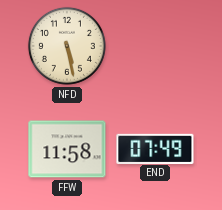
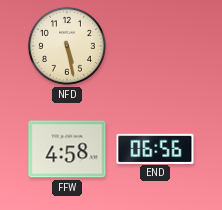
FFW: 11:58 -> 4:58
END: 07:49 -> 06:56
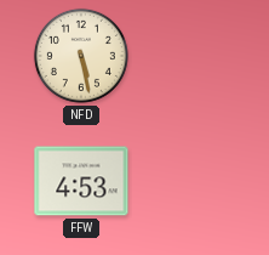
FFW: 4:58 -> 4:53
END: 06:56 -> none
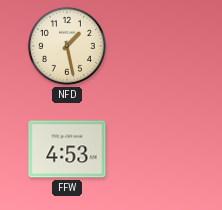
NFD: 5:28 -> 1:28
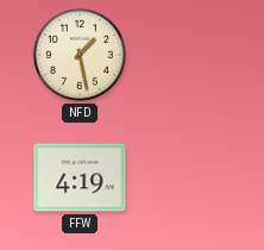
FFW: 4:53 -> 4:19
